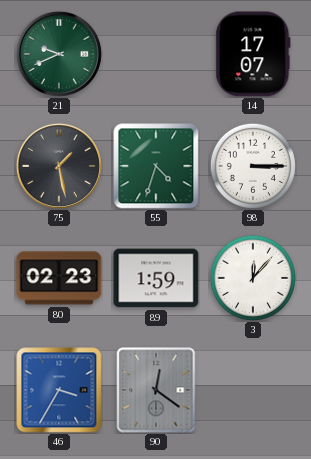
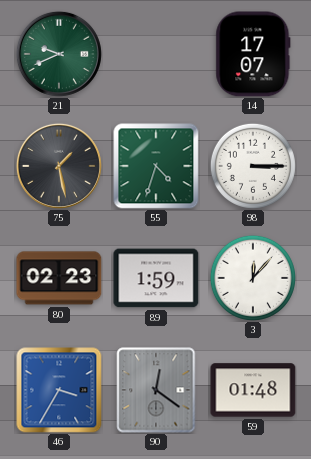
59: none -> 01:48
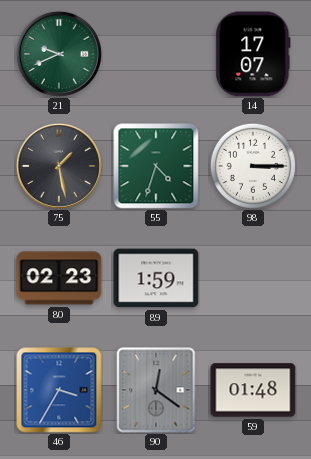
3: 12:07 -> none
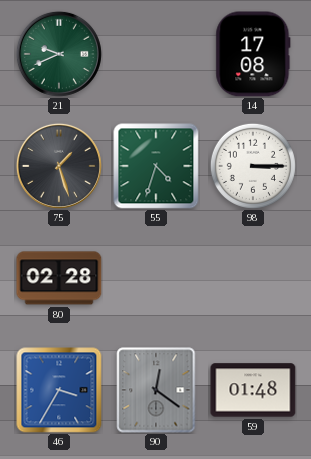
14: 17:07 -> 17:08
75: 1:28 -> 1:27
80: 02:23 -> 02:28
89: 1:59 -> none
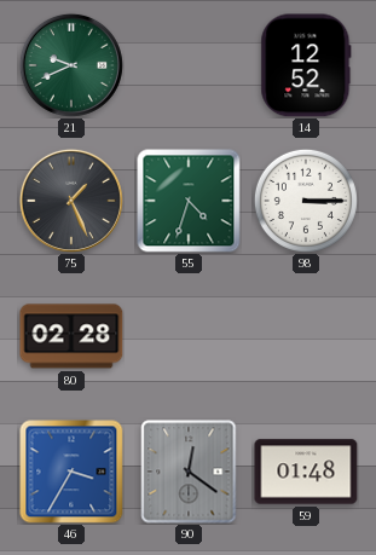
14: 17:08 -> 12:52
75: 1:27 -> 1:26
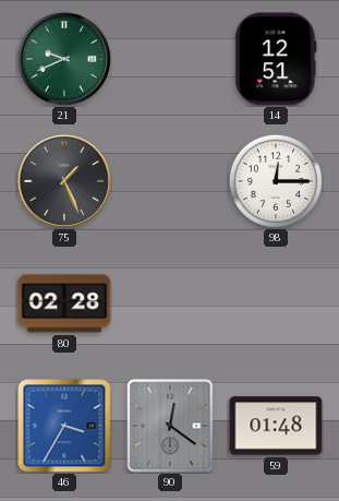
14: 12:52 -> 12:51
55: 4:33 -> none
98: 3:15 -> 12:15
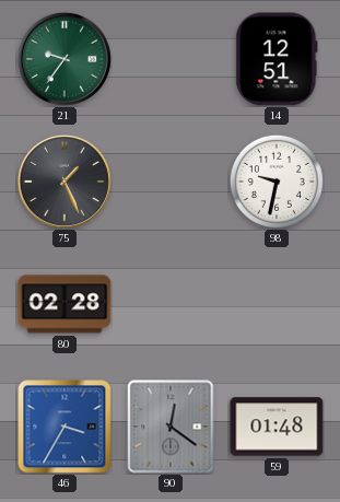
21: 9:41 -> 9:36
98: 12:15 -> 9:32
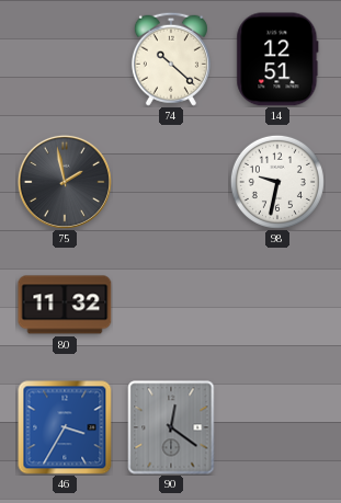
21: 9:36 -> none
74: none -> 10:22
75: 1:26 -> 1:58
80: 02:28 -> 11:32
59: 01:48 -> none
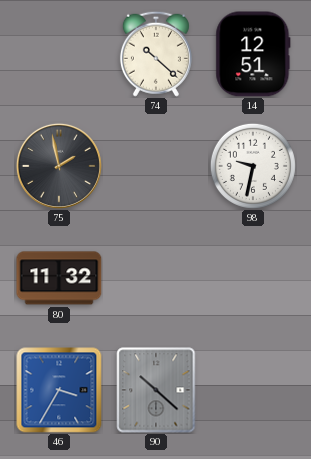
90: 12:21 -> 10:22
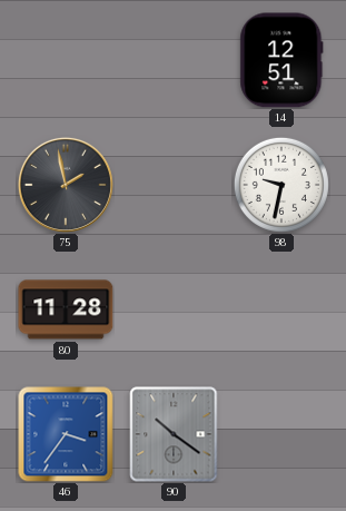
74: 10:22 -> none
80: 11:32 -> 11:28
46: 3:35 -> 3:36
90: 10:22 -> 10:21
